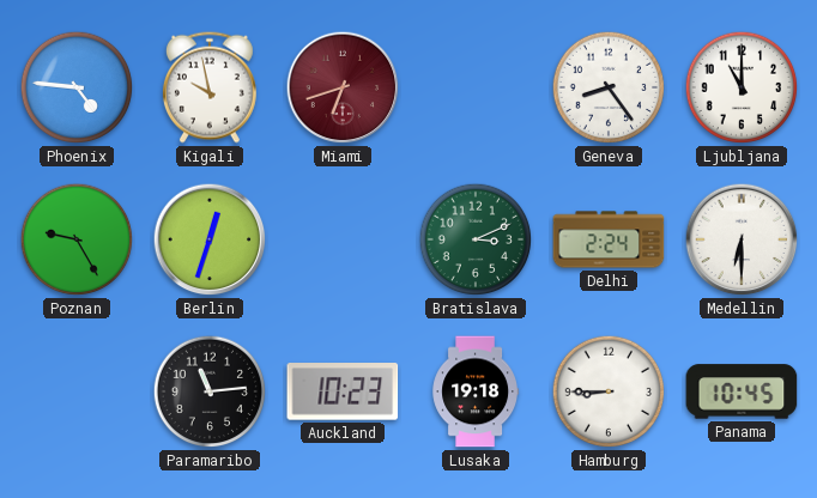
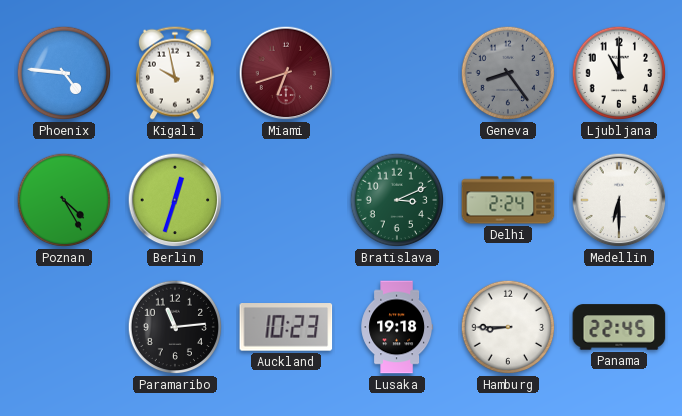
Geneva dial: white -> grey
Poznan: 9:25 -> 4:25
Panama: 10:45 -> 22:45
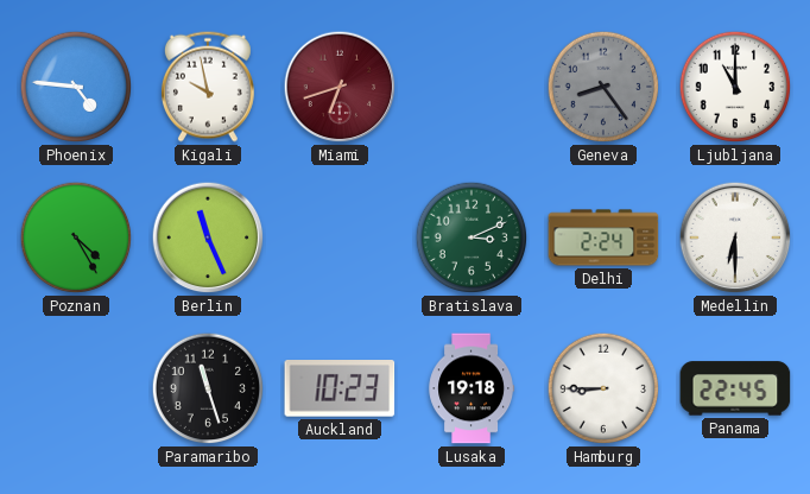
Berlin: 12:33 -> 11:26
Paramaribo: 11:14 -> 11:27
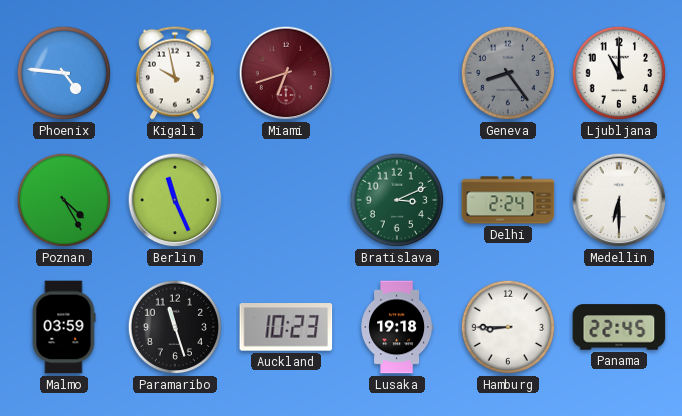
Malmo: none -> 03:59
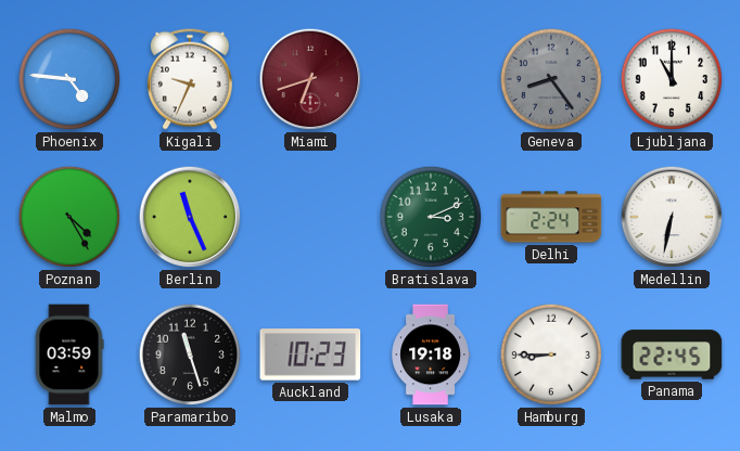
Kigali: 9:58 -> 9:34
Medellin: 6:30 -> 6:32
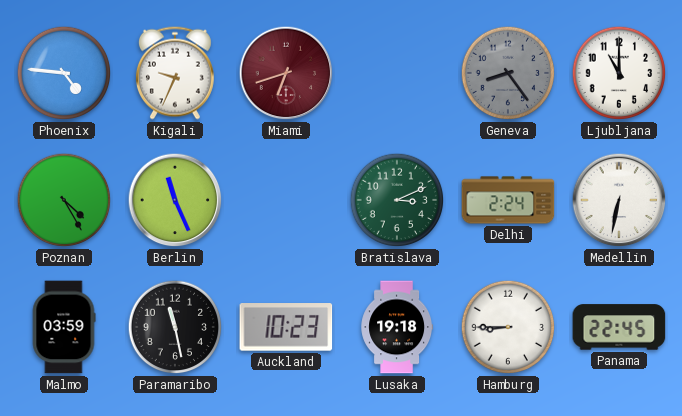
Paramaribo: 11:27 -> 11:28
